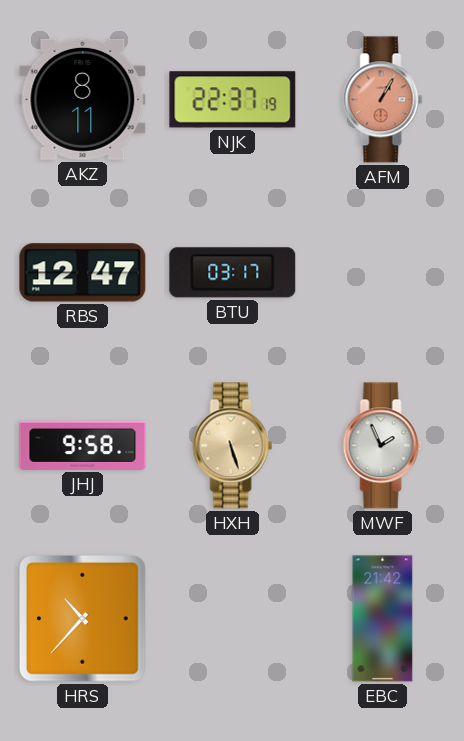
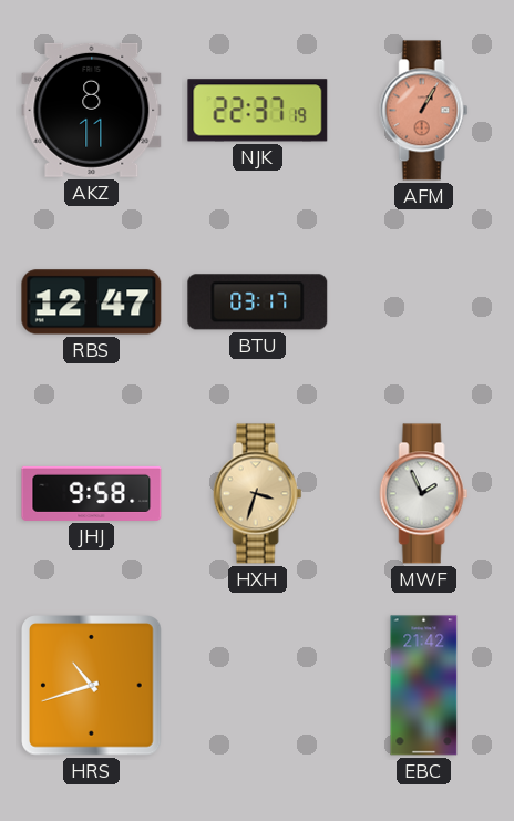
HXH: 5:27 -> 3:33
HRS: 10:37 -> 10:42
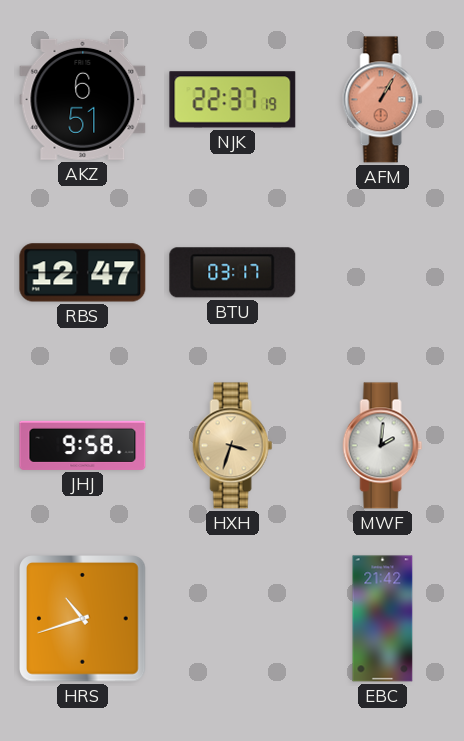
AKZ: 8:11 -> 6:51
MWF: 1:56 -> 2:01
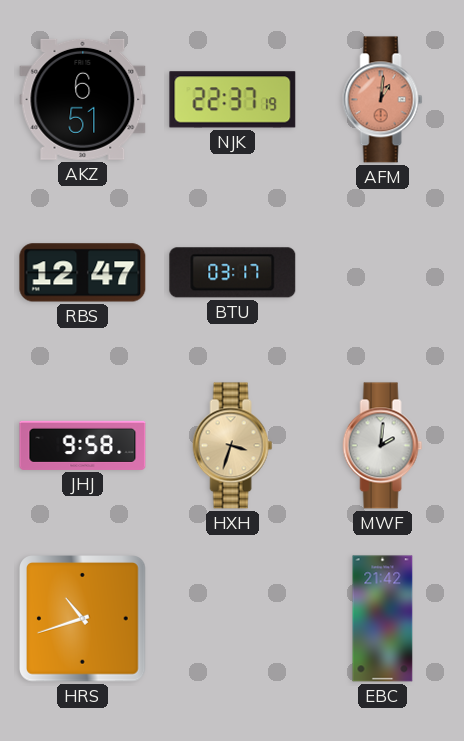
AFM: 1:05 -> 1:01
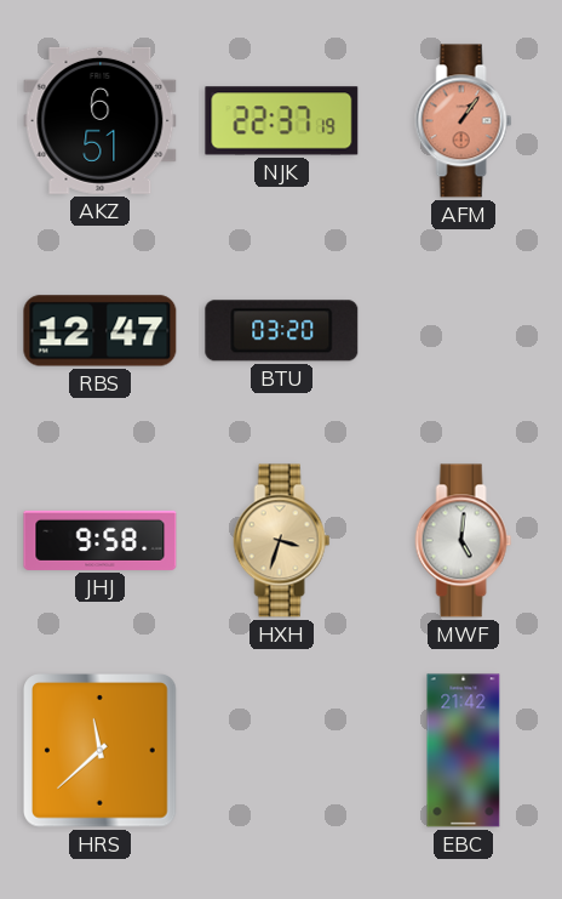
AFM: 1:01 -> 1:06
BTU: 03:17 -> 03:20
MWF: 2:01 -> 5:01
HRS: 10:42 -> 11:38
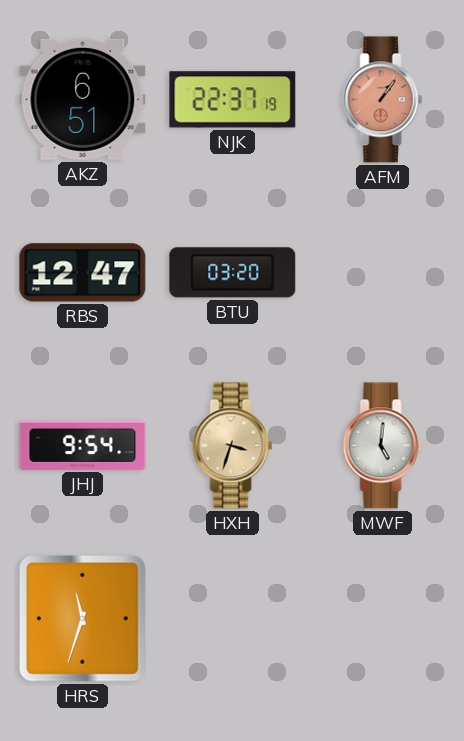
JHJ: 9:58 -> 9:54
HRS: 11:38 -> 11:33
EBC: 21:42 -> none
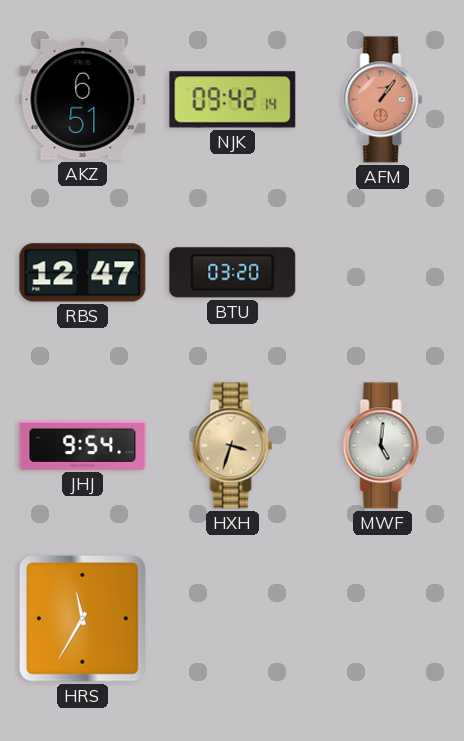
NJK: 22:37 -> 09:42
HRS: 11:33 -> 11:35
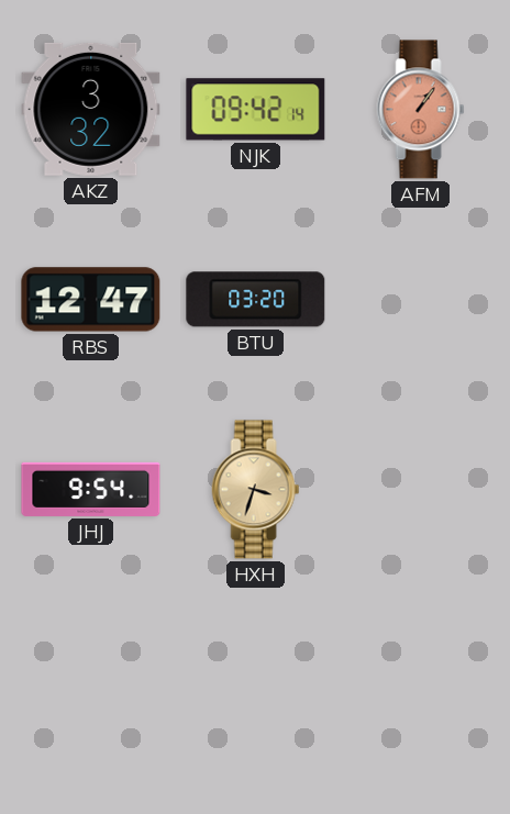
AKZ: 6:51 -> 3:32
MWF: 5:01 -> none
HRS: 11:35 -> none
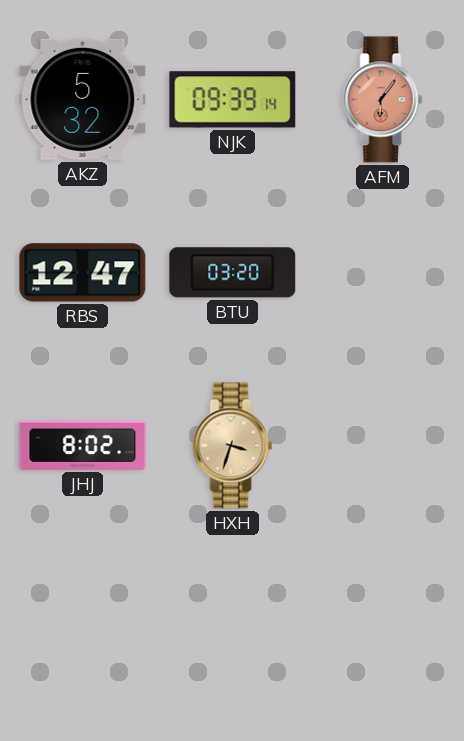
AKZ: 3:32 -> 5:32
NJK: 09:42 -> 09:39
AFM: 1:06 -> 6:06
JHJ: 9:54 -> 8:02
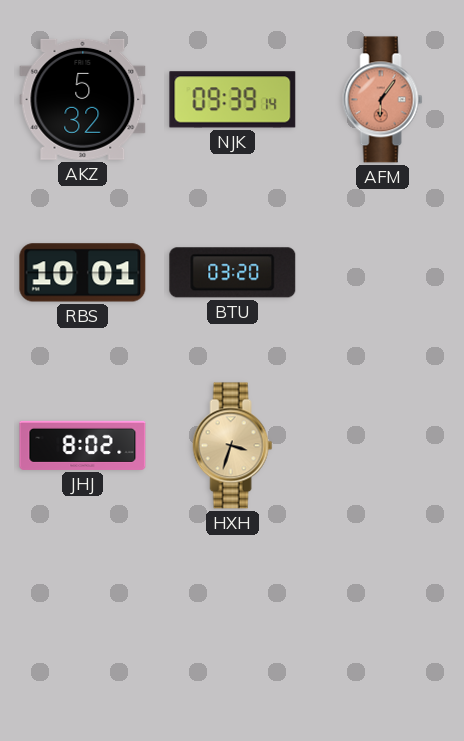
RBS: 12:47 -> 10:01
